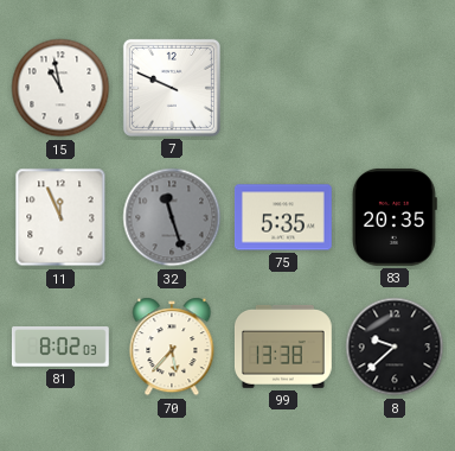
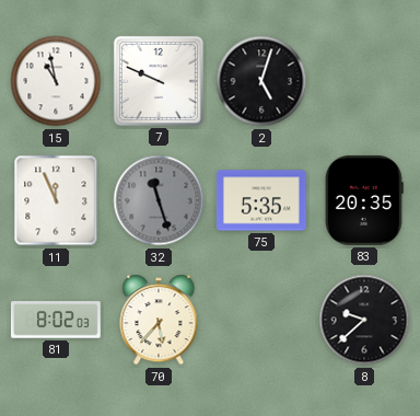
2: none -> 5:03
99: 13:38 -> none
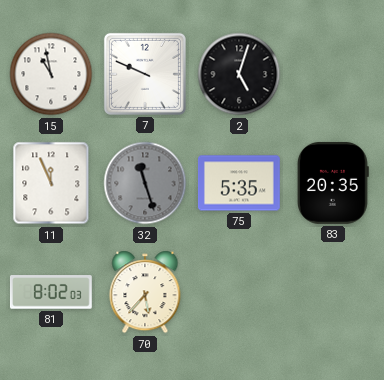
8: 9:38 -> none
